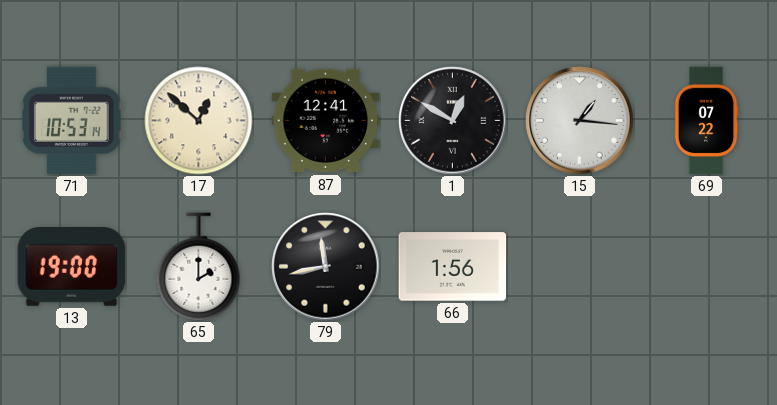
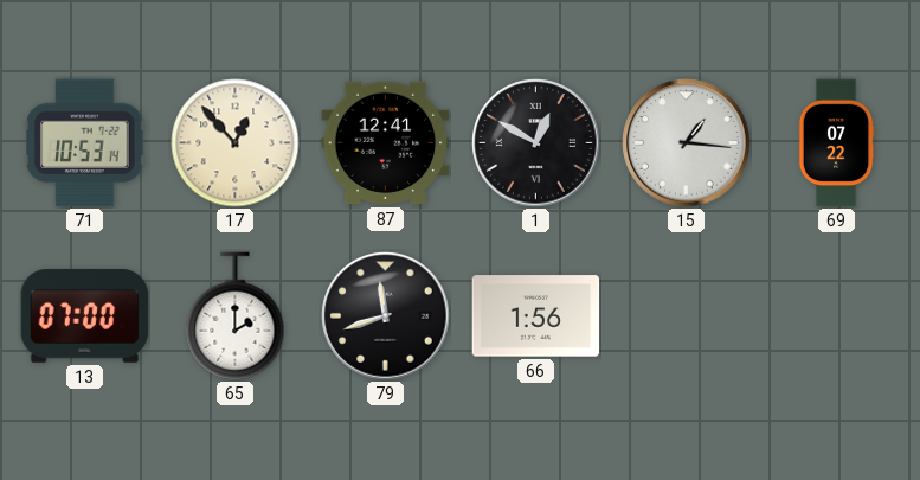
17: 12:52 -> 12:53
13: 19:00 -> 07:00
79: 11:43 -> 11:42
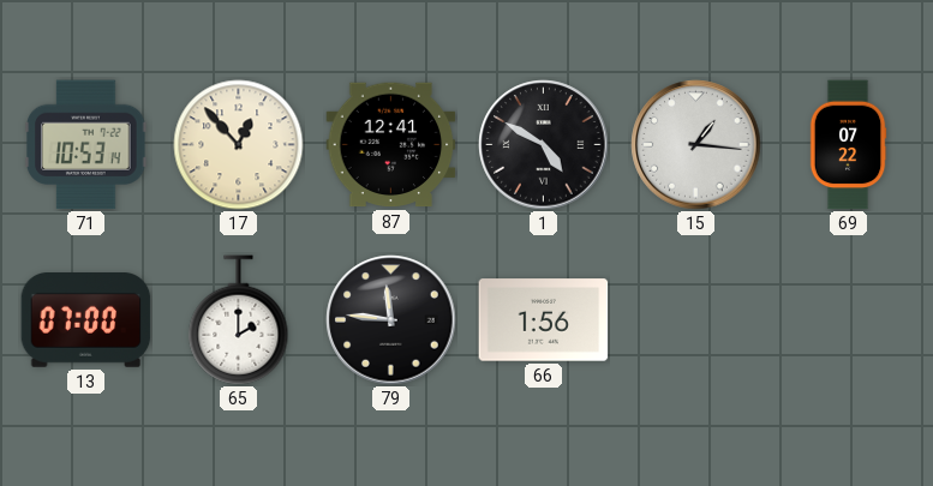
1: 12:50 -> 4:50
79: 11:42 -> 11:46
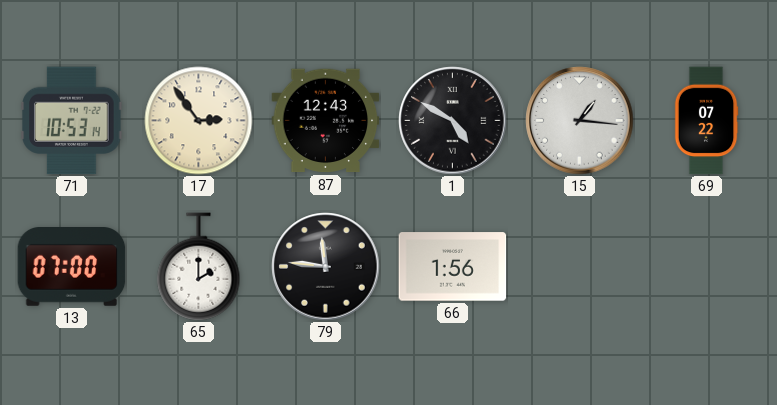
17: 12:53 -> 2:54
87: 12:41 -> 12:43
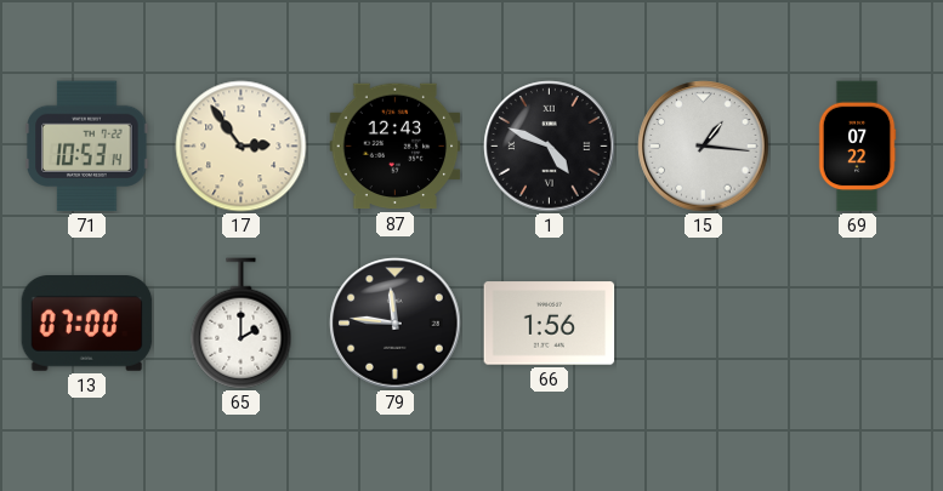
1: 4:50 -> 4:49
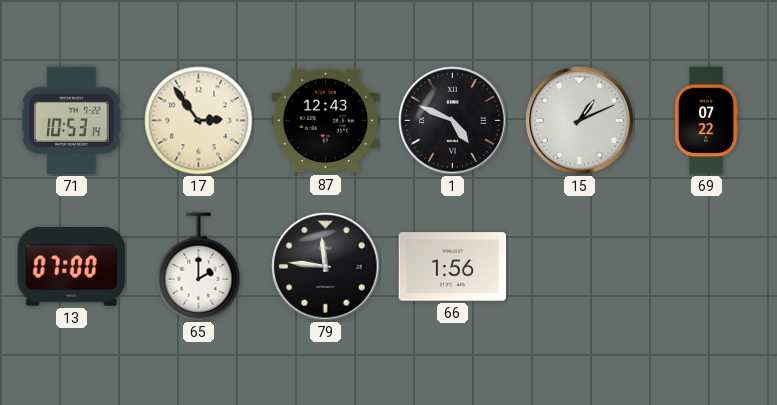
15: 1:16 -> 1:11
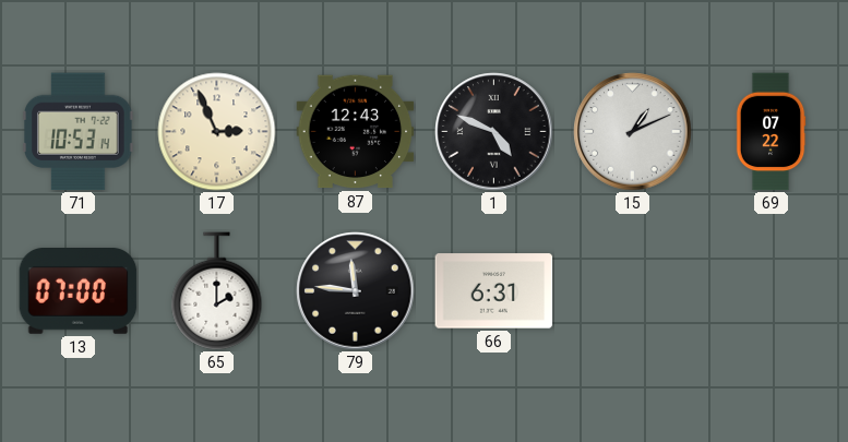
17: 2:54 -> 2:56
66: 1:56 -> 6:31
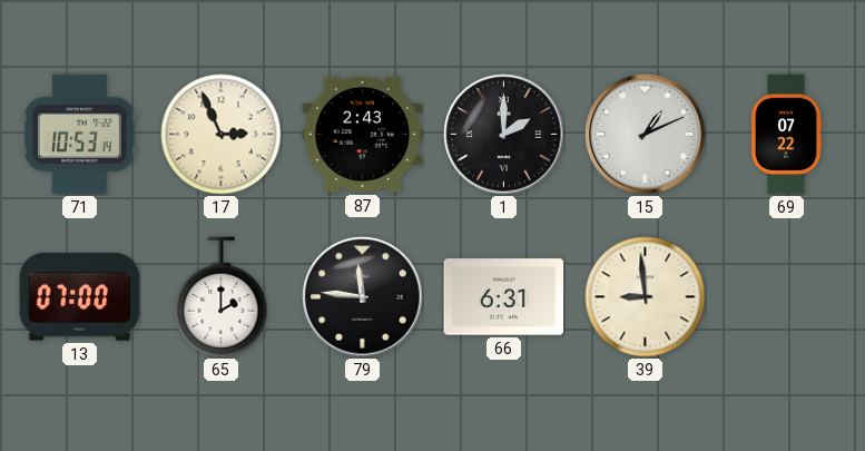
87: 12:43 -> 2:43
1: 4:49 -> 2:00
39: none -> 8:59
